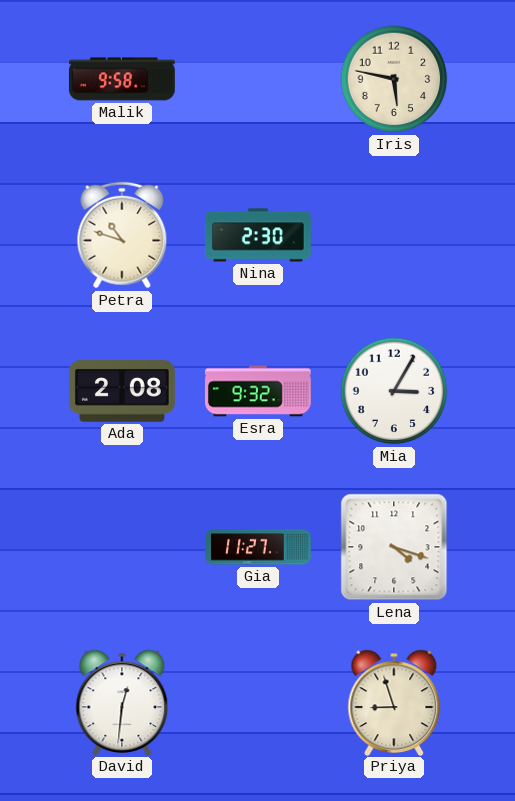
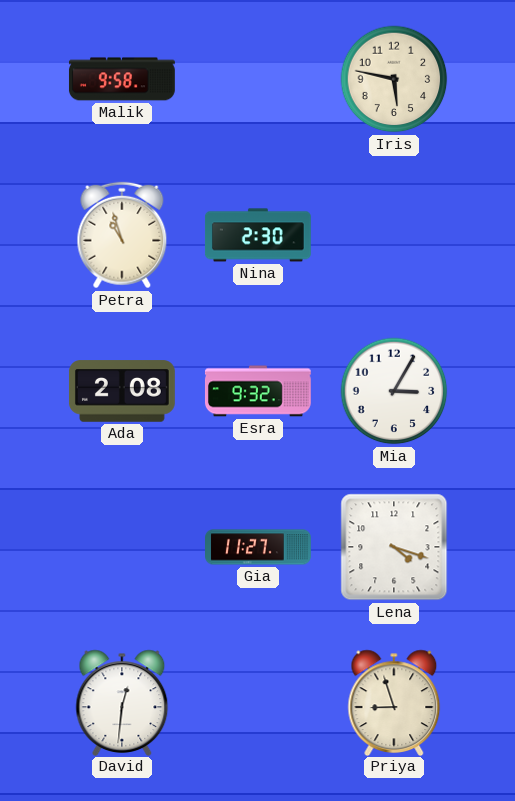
Petra: 10:48 -> 10:57
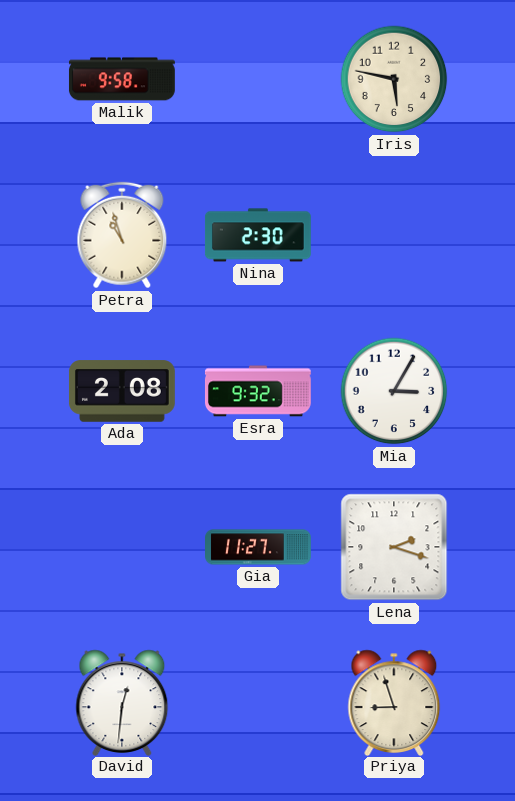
Lena: 4:18 -> 2:18
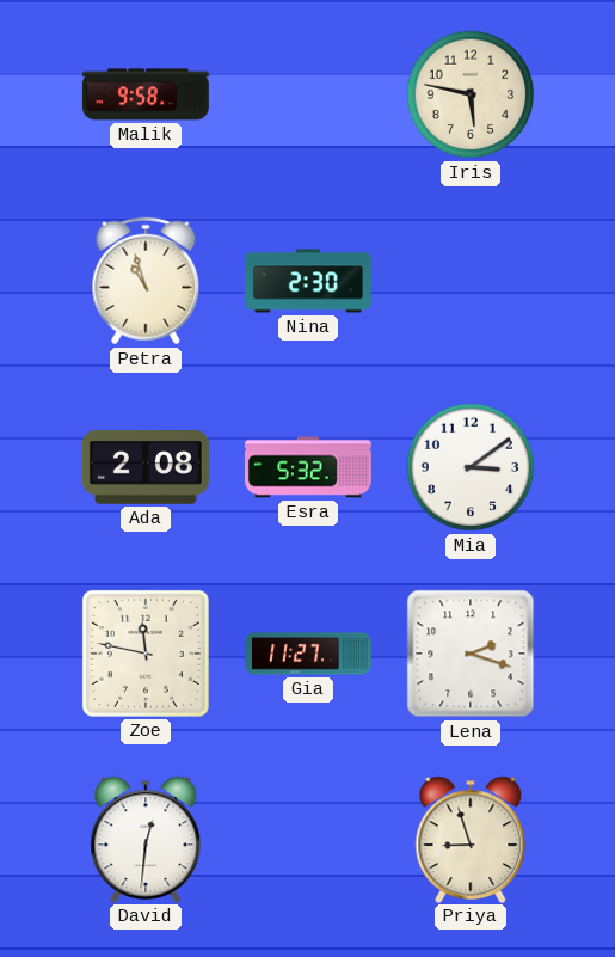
Esra: 9:32 -> 5:32
Mia: 3:05 -> 3:09
Zoe: none -> 11:47
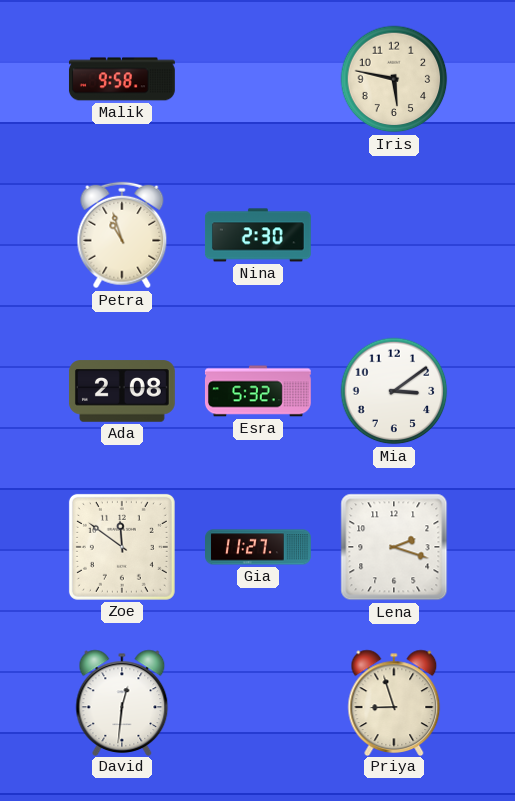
Zoe: 11:47 -> 11:51
